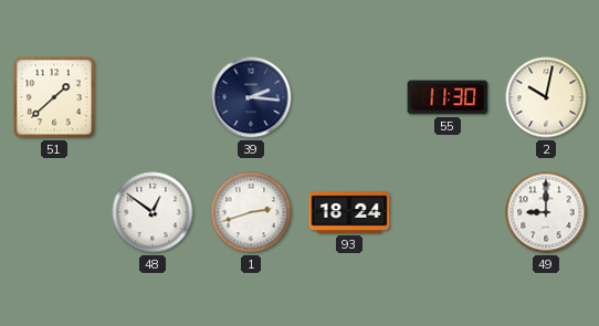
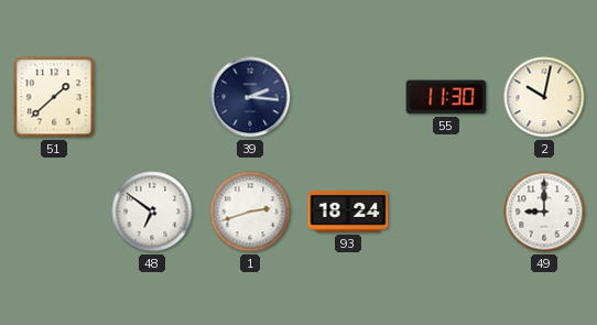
48: 12:51 -> 6:51
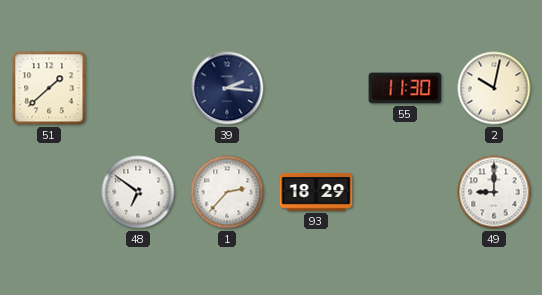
1: 2:42 -> 2:37
93: 18:24 -> 18:29
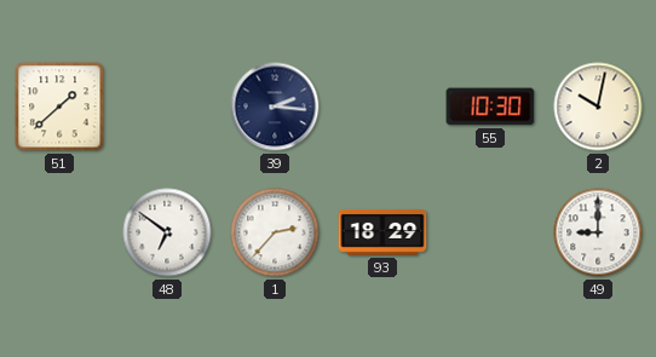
55: 11:30 -> 10:30
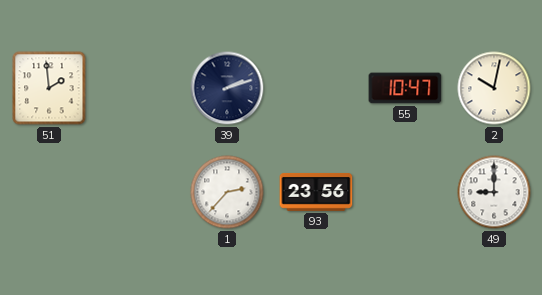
51: 1:38 -> 1:59
39: 2:16 -> 2:12
55: 10:30 -> 10:47
48: 6:51 -> none
93: 18:29 -> 23:56
